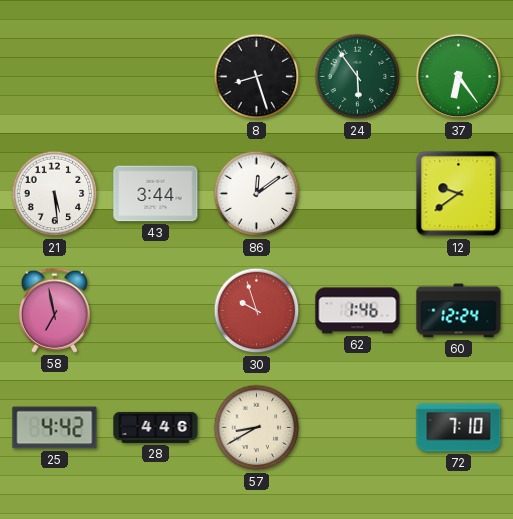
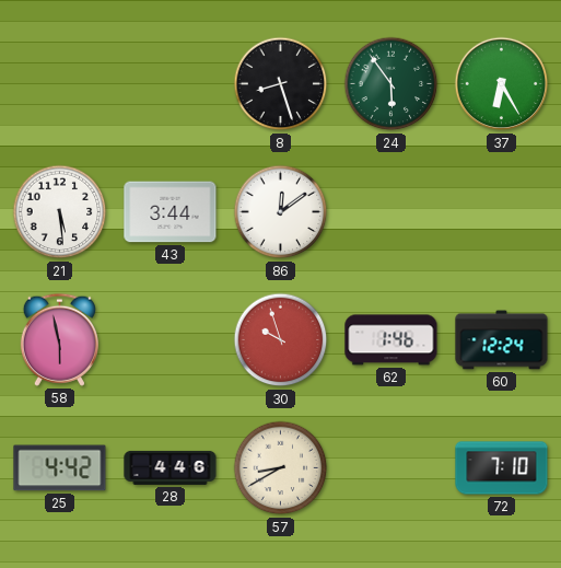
37: 6:24 -> 6:25
12: 9:39 -> none
58: 6:58 -> 5:58
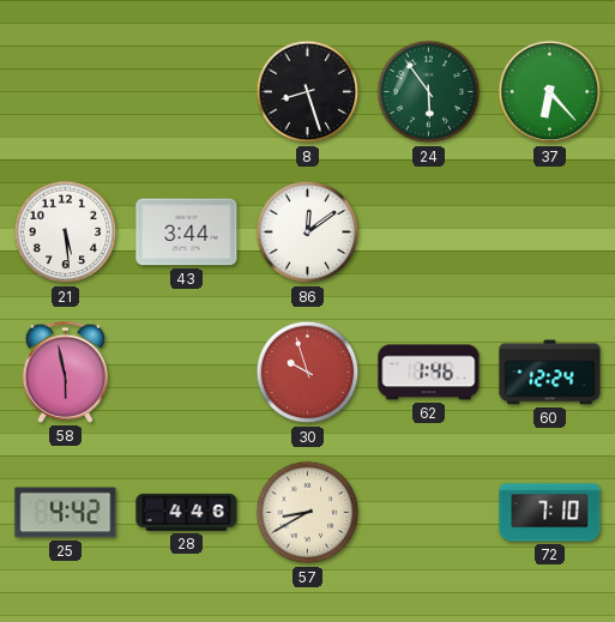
37: 6:25 -> 6:23
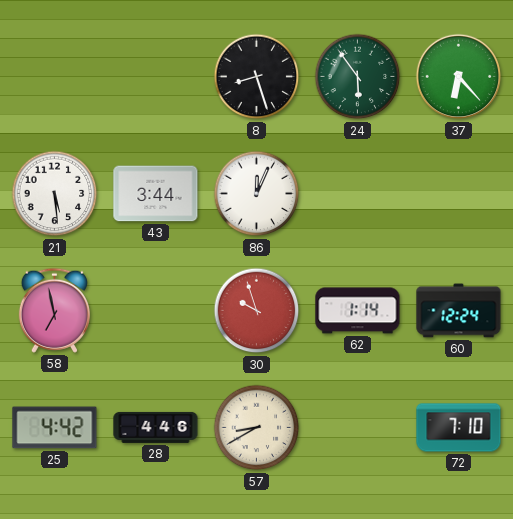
86: 12:09 -> 12:04
58: 5:58 -> 6:58
62: 1:46 -> 1:14
